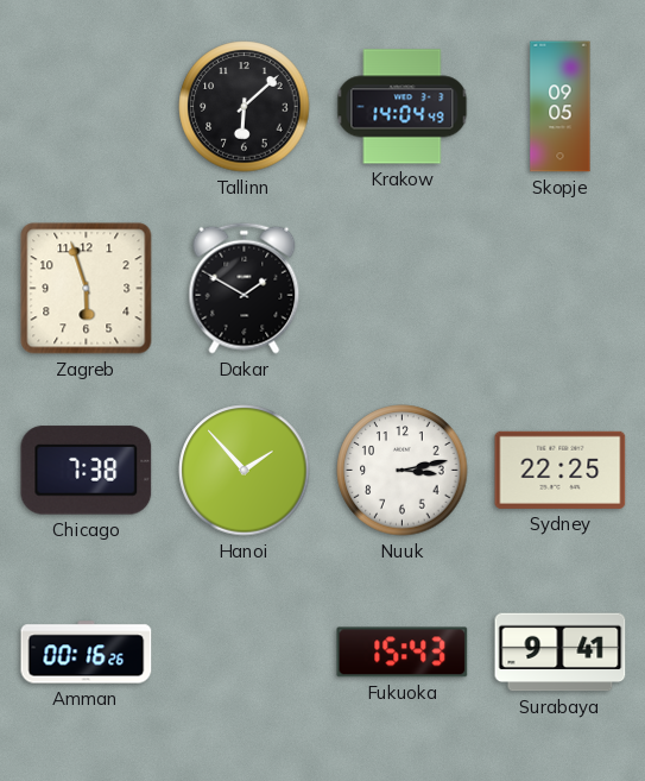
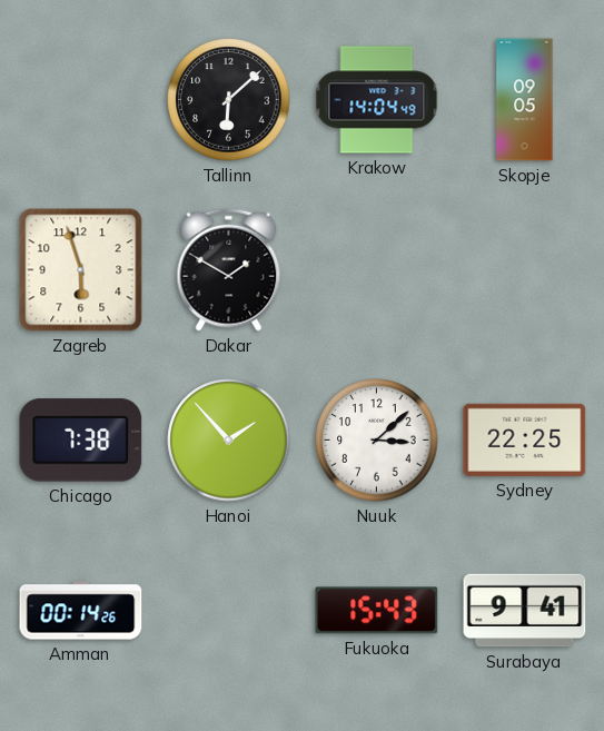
Nuuk: 3:13 -> 3:08
Amman: 00:16 -> 00:14
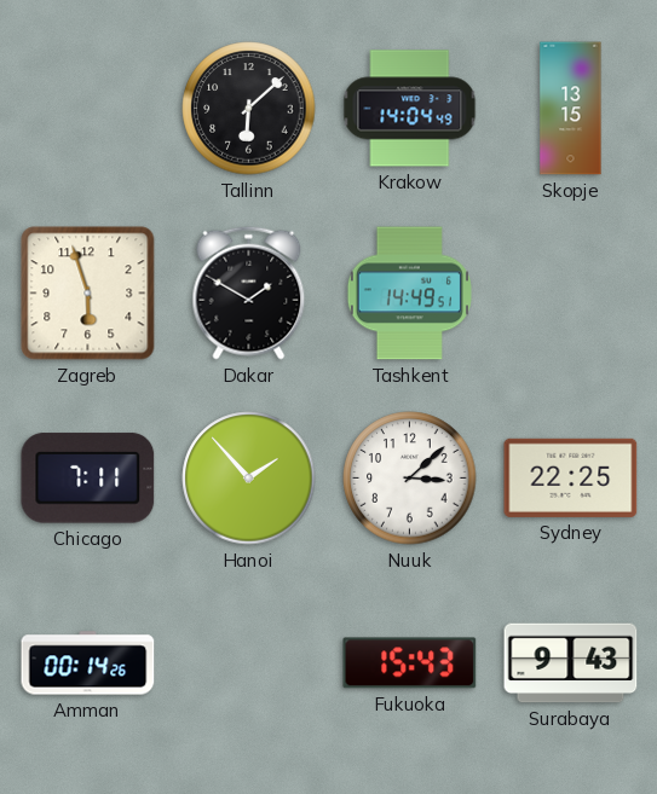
Skopje: 09:05 -> 13:15
Tashkent: none -> 14:49
Chicago: 7:38 -> 7:11
Surabaya: 9:41 -> 9:43
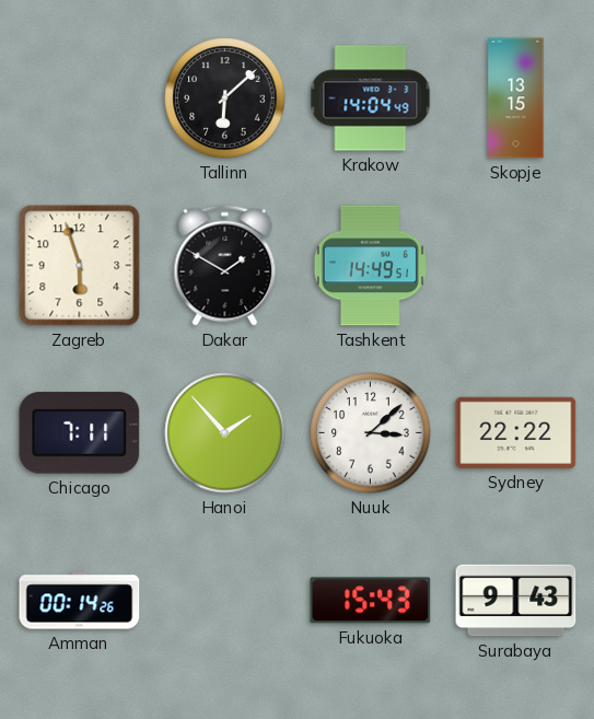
Sydney: 22:25 -> 22:22
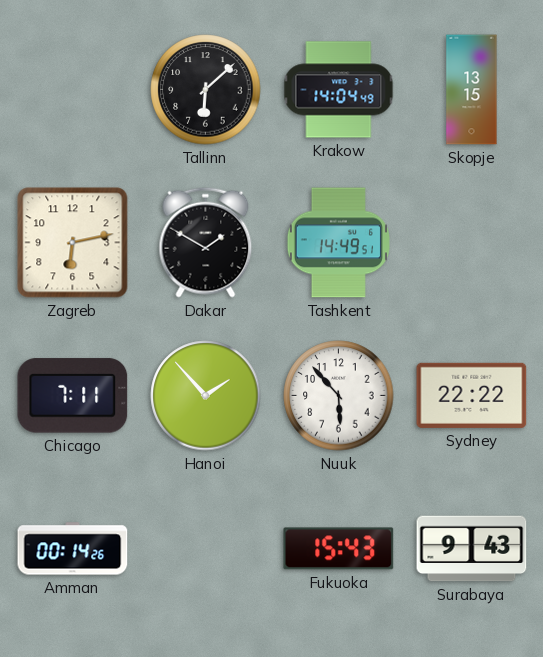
Zagreb: 5:57 -> 6:13
Nuuk: 3:08 -> 5:53
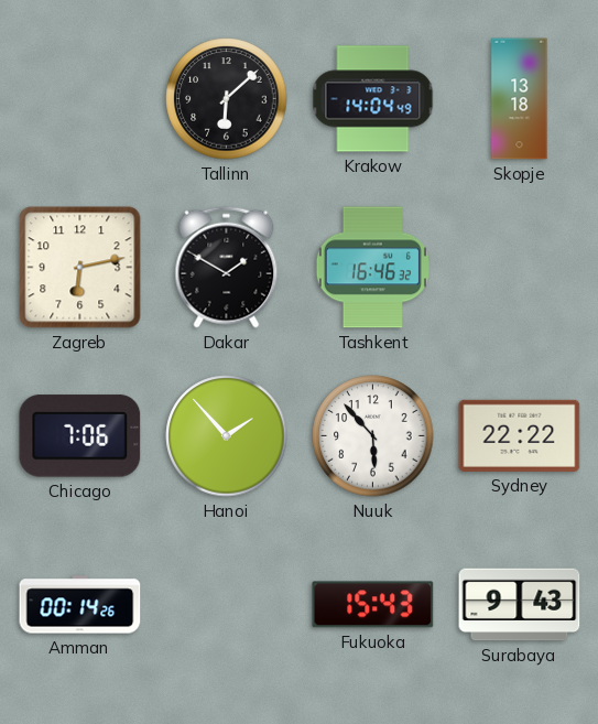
Skopje: 13:15 -> 13:18
Tashkent: 14:49 -> 16:46
Chicago: 7:11 -> 7:06
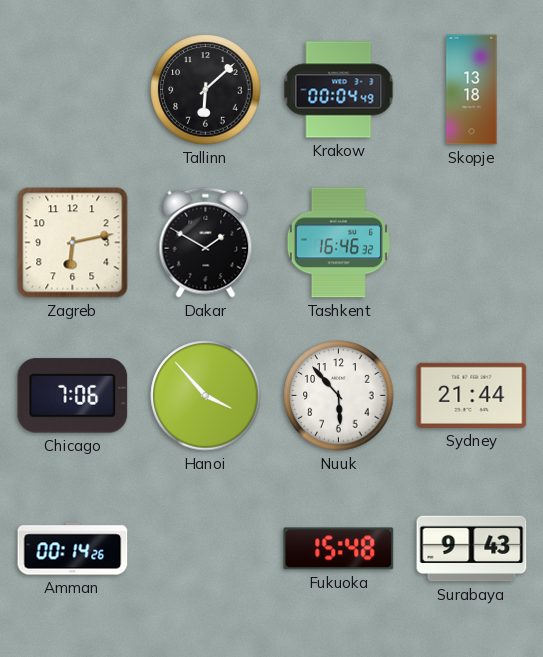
Krakow: 14:04 -> 00:04
Hanoi: 1:53 -> 3:53
Sydney: 22:22 -> 21:44
Fukuoka: 15:43 -> 15:48
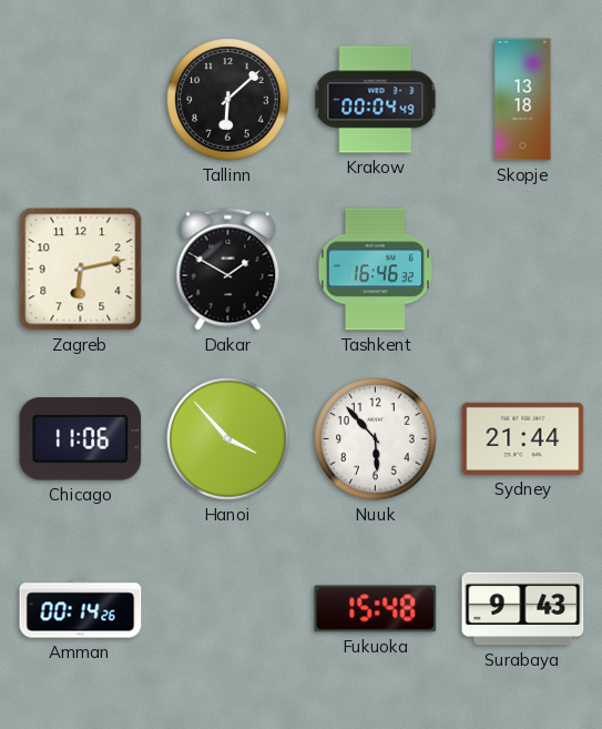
Chicago: 7:06 -> 11:06
